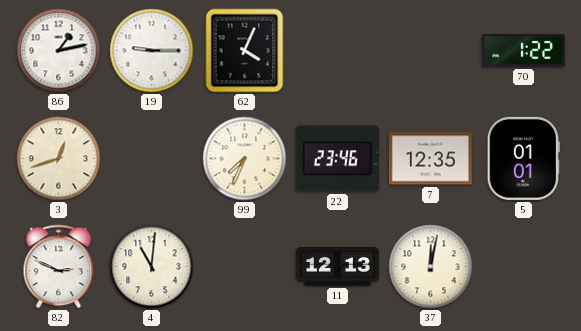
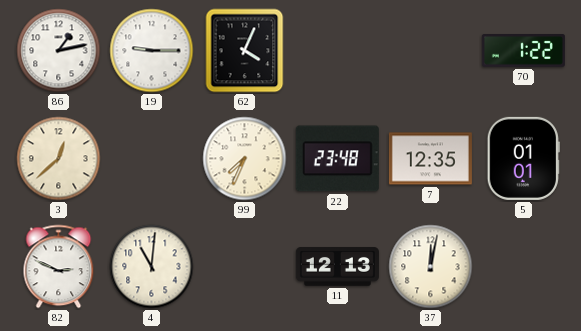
3: 12:42 -> 12:38
22: 23:46 -> 23:48
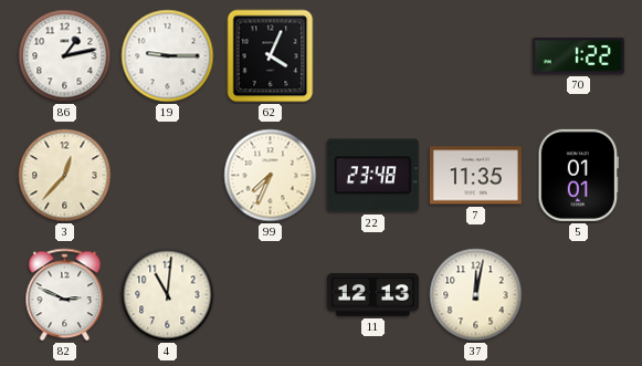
3: 12:38 -> 12:37
7: 12:35 -> 11:35
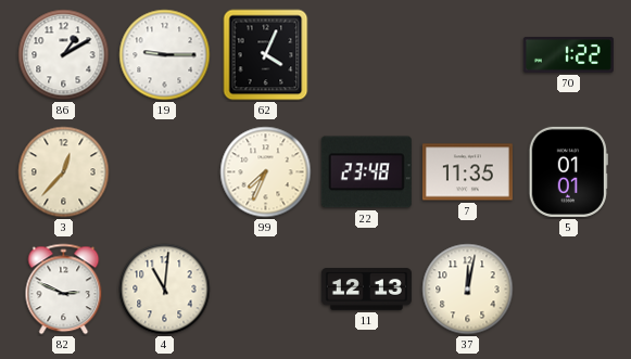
86: 1:13 -> 1:10
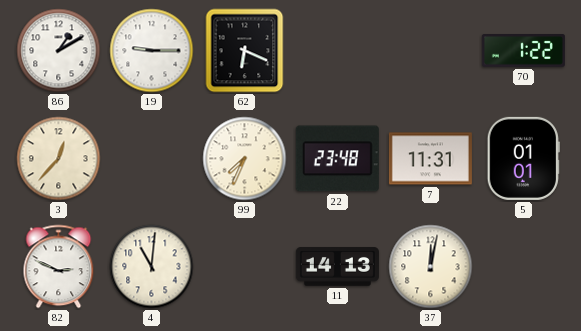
62: 4:04 -> 6:19
7: 11:35 -> 11:31
11: 12:13 -> 14:13
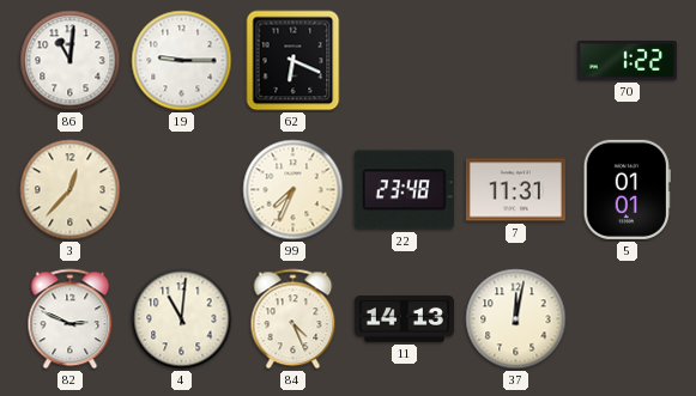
86: 1:10 -> 11:01
84: none -> 4:26
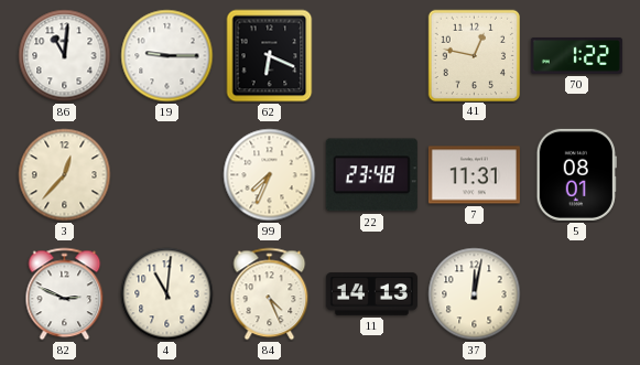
41: none -> 12:47
5: 01:01 -> 08:01
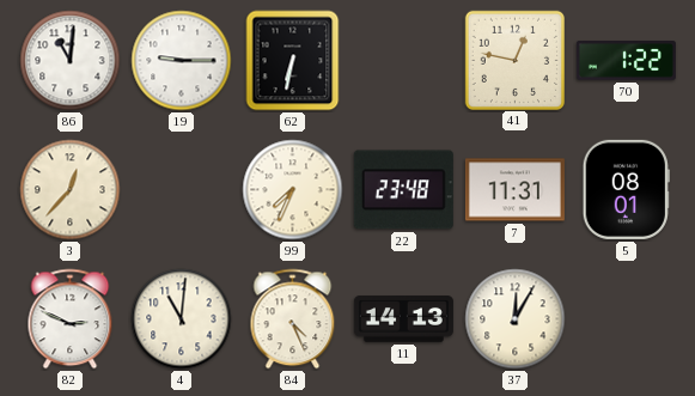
62: 6:19 -> 6:32
37: 12:02 -> 12:05
